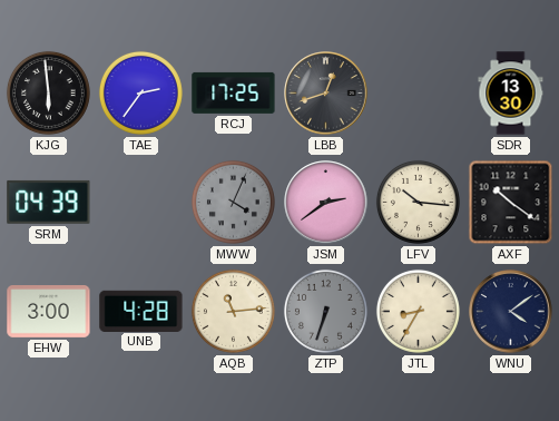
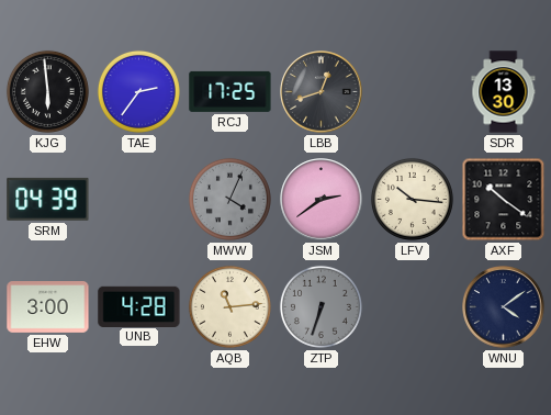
JTL: 8:35 -> none
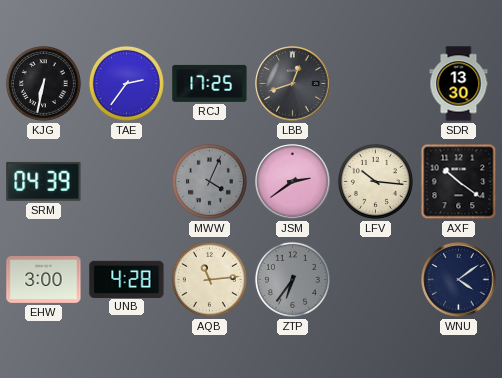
KJG: 5:59 -> 6:32
ZTP: 6:33 -> 6:36
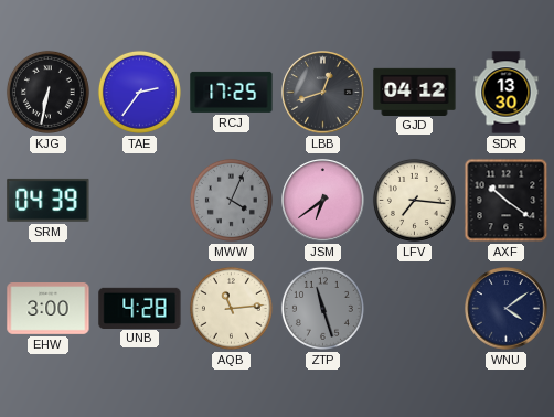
GJD: none -> 04:12
JSM: 2:39 -> 6:39
LFV: 10:16 -> 7:16
ZTP: 6:36 -> 11:27
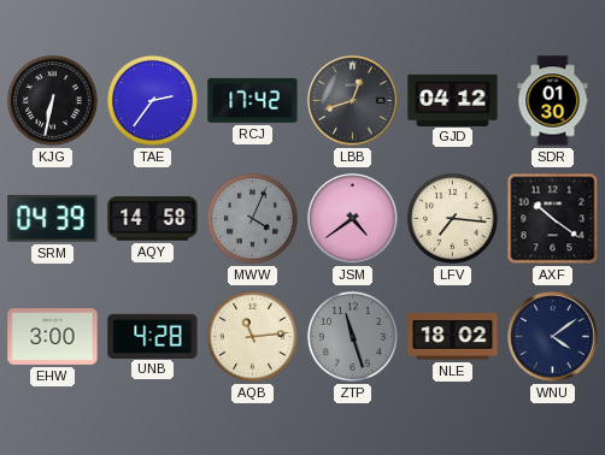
RCJ: 17:25 -> 17:42
SDR: 13:30 -> 01:30
AQY: none -> 14:58
JSM: 6:39 -> 4:39
NLE: none -> 18:02
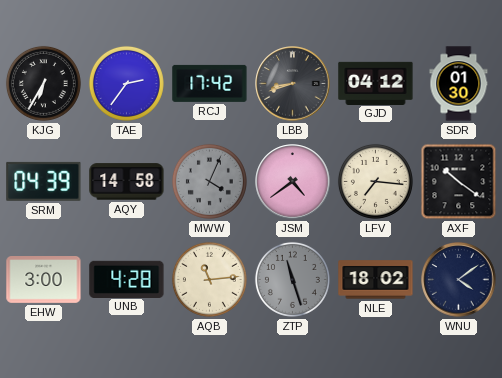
KJG: 6:32 -> 6:35
LBB: 12:42 -> 8:42
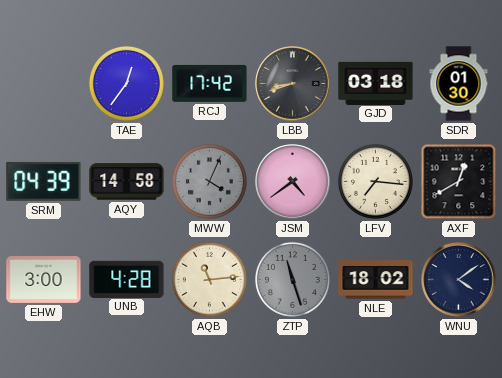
KJG: 6:35 -> none
TAE: 2:36 -> 12:36
GJD: 04:12 -> 03:18
AXF: 10:21 -> 12:40
